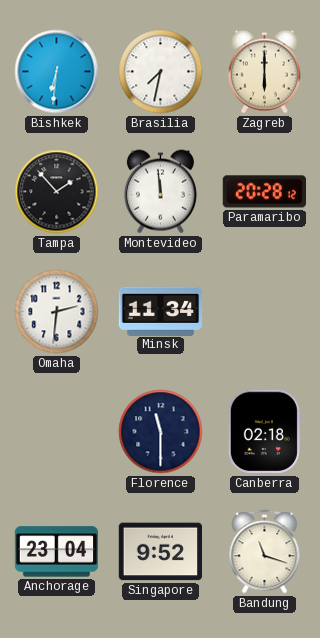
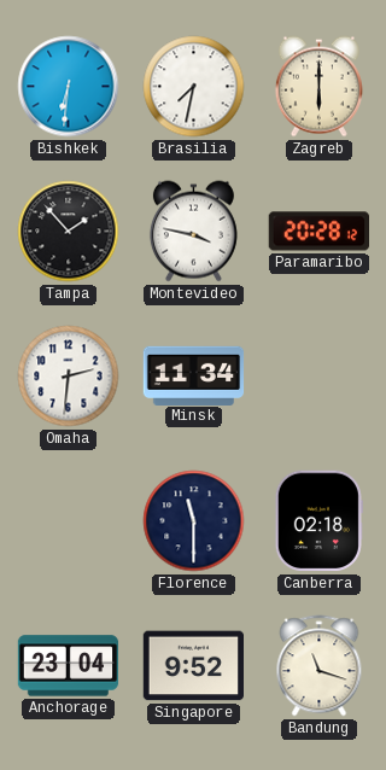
Montevideo: 11:59 -> 3:47
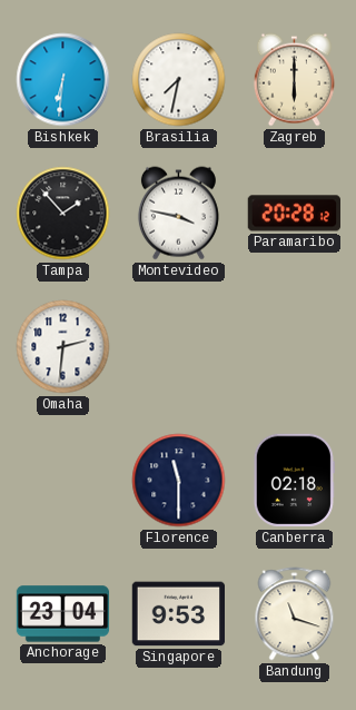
Minsk: 11:34 -> none
Singapore: 9:52 -> 9:53
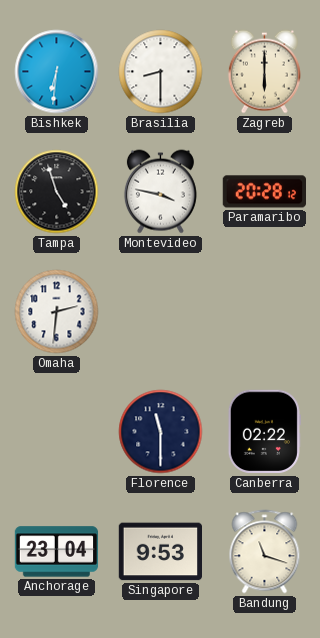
Brasilia: 7:32 -> 8:30
Tampa: 1:53 -> 4:57
Canberra: 02:18 -> 02:22
